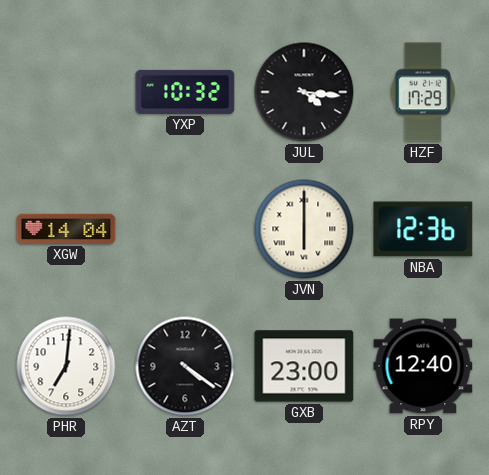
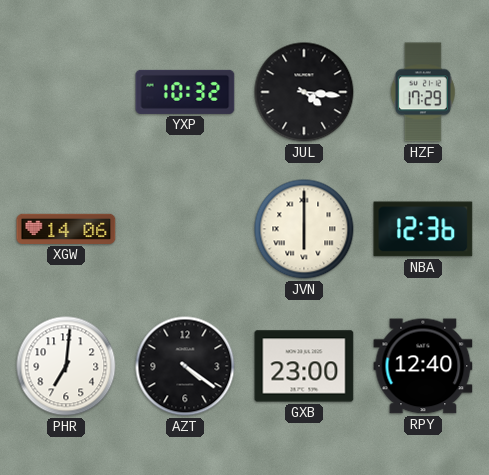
XGW: 14:04 -> 14:06
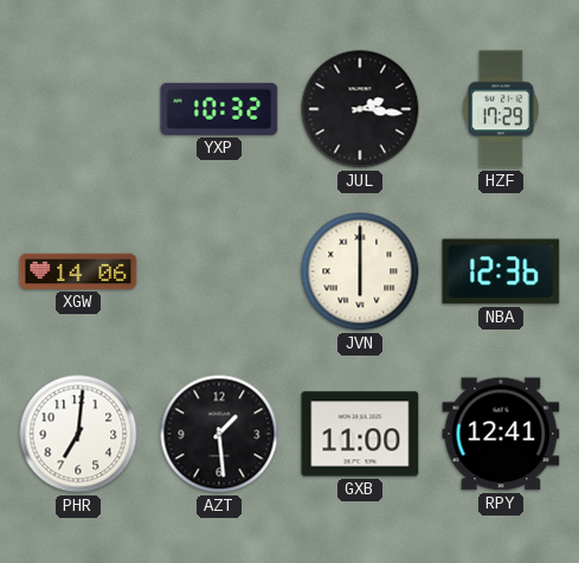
JUL: 4:16 -> 2:16
AZT: 4:21 -> 1:29
GXB: 23:00 -> 11:00
RPY: 12:40 -> 12:41
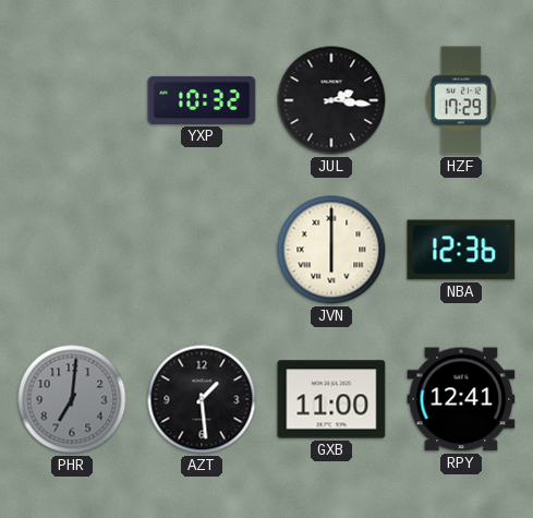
XGW: 14:06 -> none
PHR dial: white -> grey
